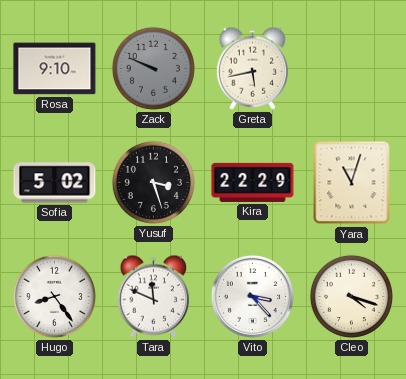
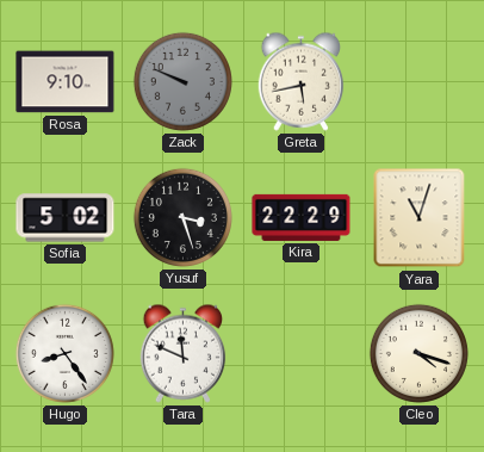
Vito: 3:23 -> none
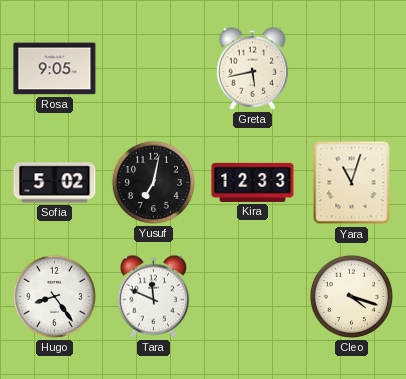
Rosa: 9:10 -> 9:05
Zack: 9:49 -> none
Yusuf: 3:27 -> 7:02
Kira: 22:29 -> 12:33
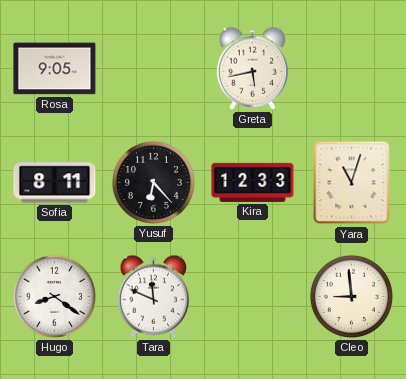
Sofia: 5:02 -> 8:11
Yusuf: 7:02 -> 6:23
Hugo: 8:24 -> 8:21
Cleo: 4:18 -> 8:59
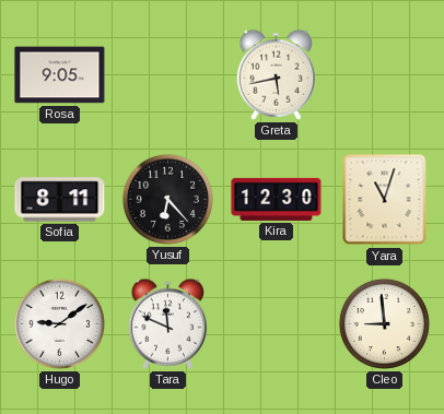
Kira: 12:33 -> 12:30
Hugo: 8:21 -> 9:09
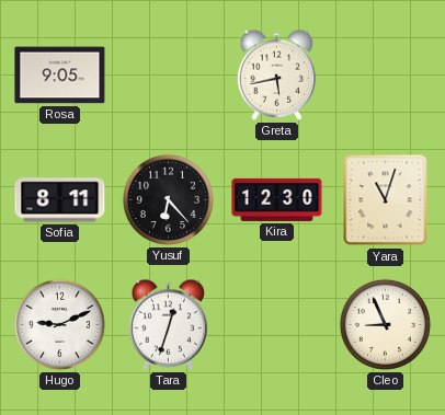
Hugo: 9:09 -> 9:11
Tara: 11:49 -> 12:33
Cleo: 8:59 -> 8:56
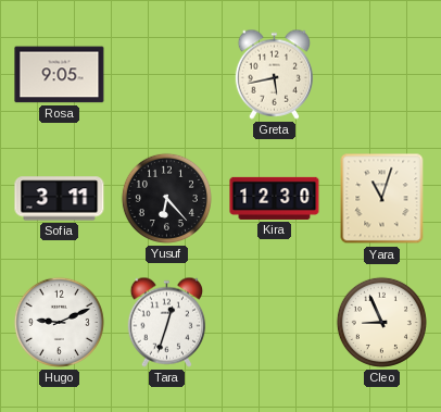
Sofia: 8:11 -> 3:11
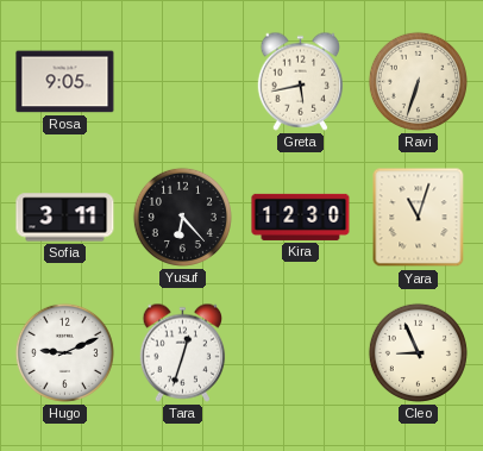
Ravi: none -> 6:33
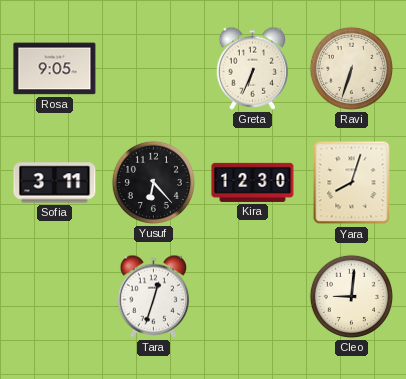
Greta: 5:43 -> 6:34
Yara: 11:03 -> 8:03
Hugo: 9:11 -> none
Cleo: 8:56 -> 9:01
